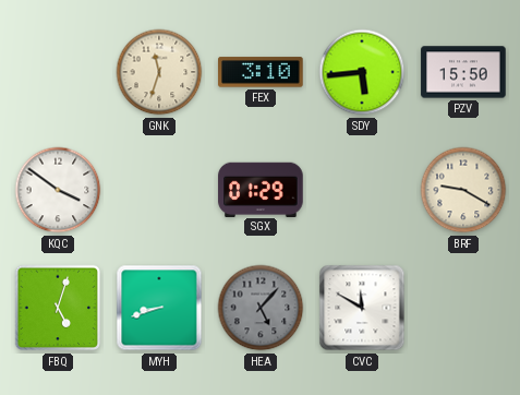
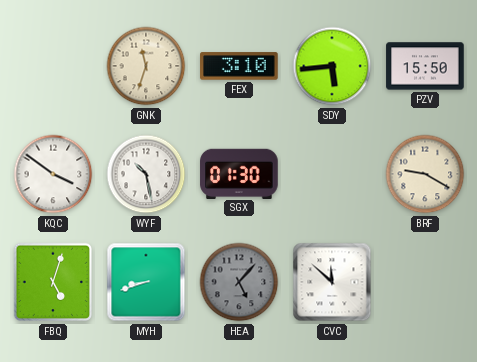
WYF: none -> 10:28
SGX: 01:29 -> 01:30
CVC: 11:50 -> 11:52
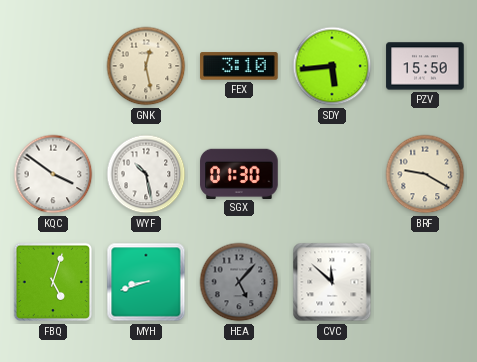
GNK: 11:33 -> 12:28
